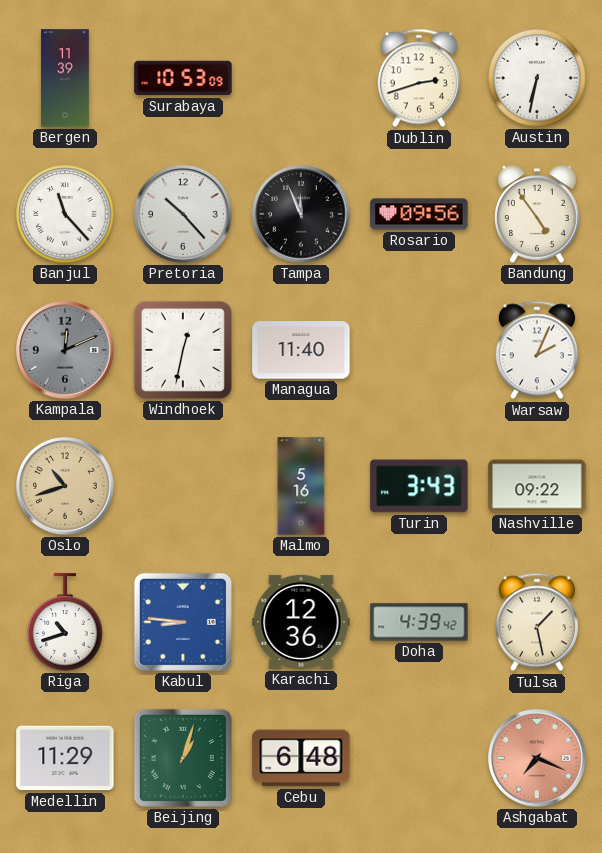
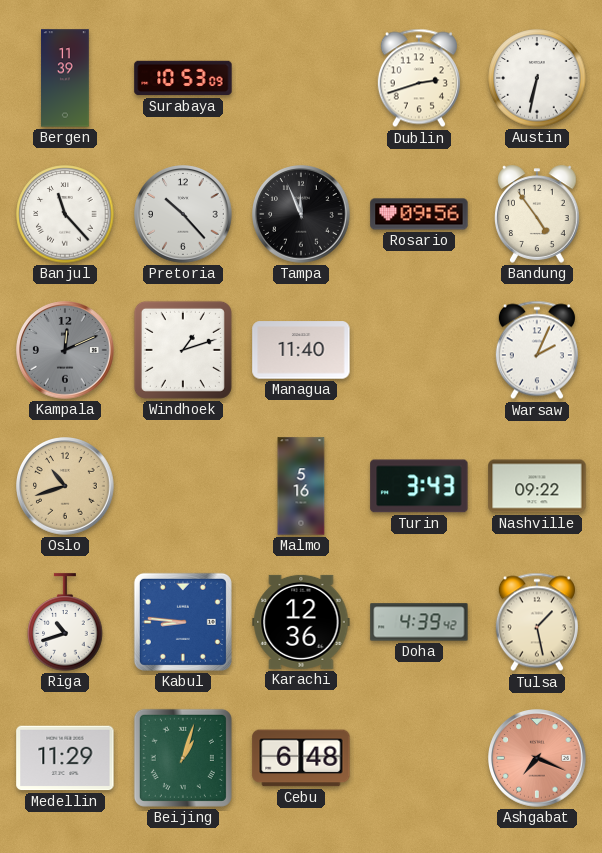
Windhoek: 12:32 -> 1:12
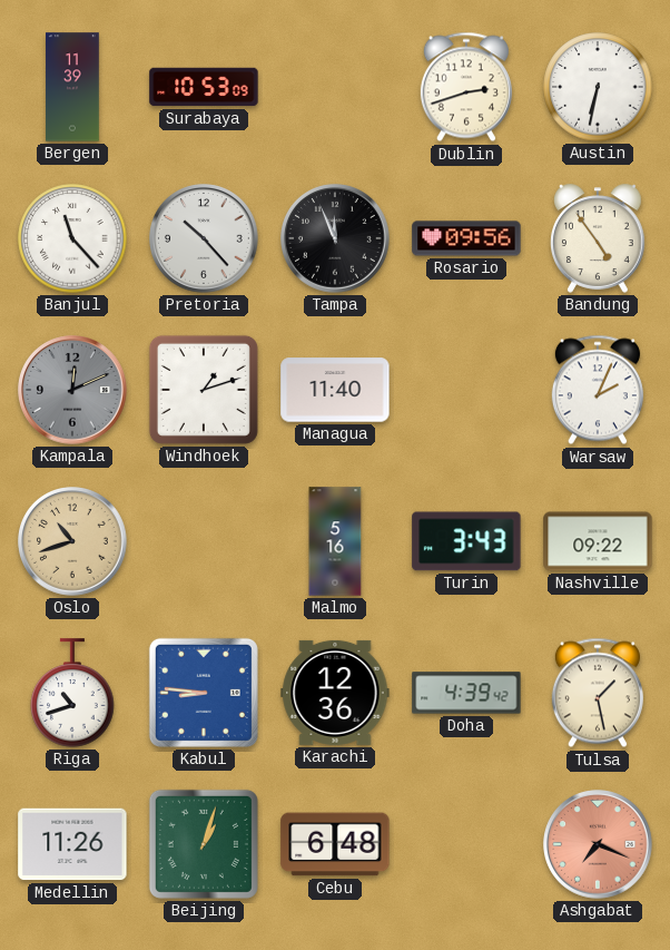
Medellin: 11:29 -> 11:26
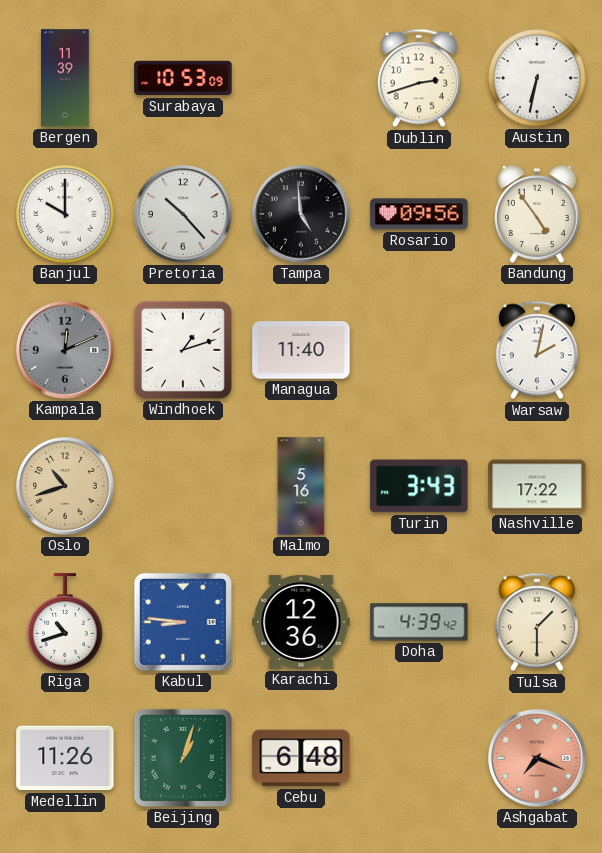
Banjul: 11:23 -> 10:00
Tampa: 11:56 -> 4:59
Warsaw: 2:04 -> 2:02
Nashville: 09:22 -> 17:22
Tulsa: 1:28 -> 1:30
